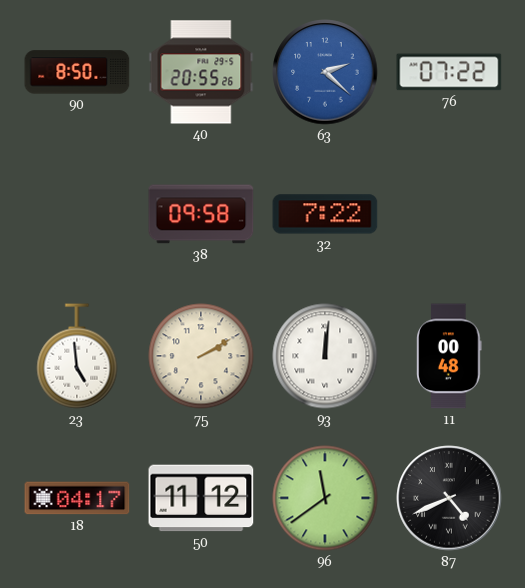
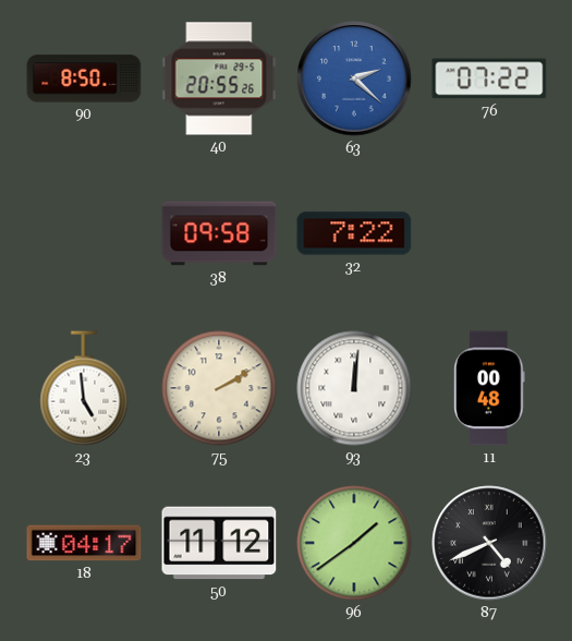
96: 11:39 -> 1:39
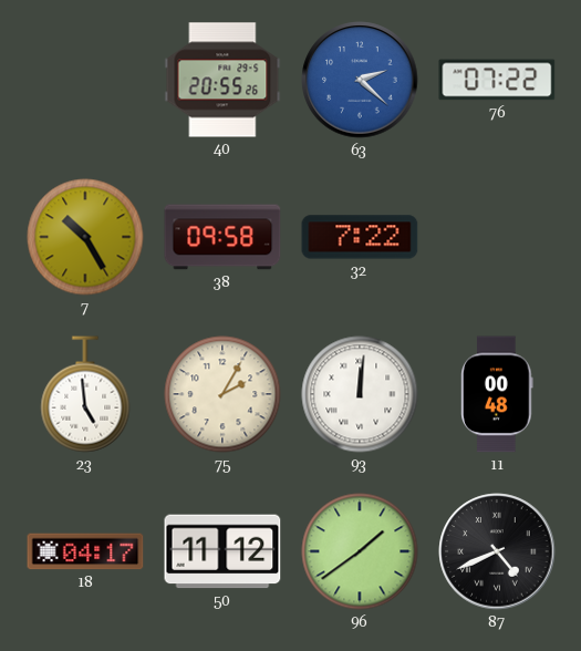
90: 8:50 -> none
7: none -> 10:25
75: 2:10 -> 2:05
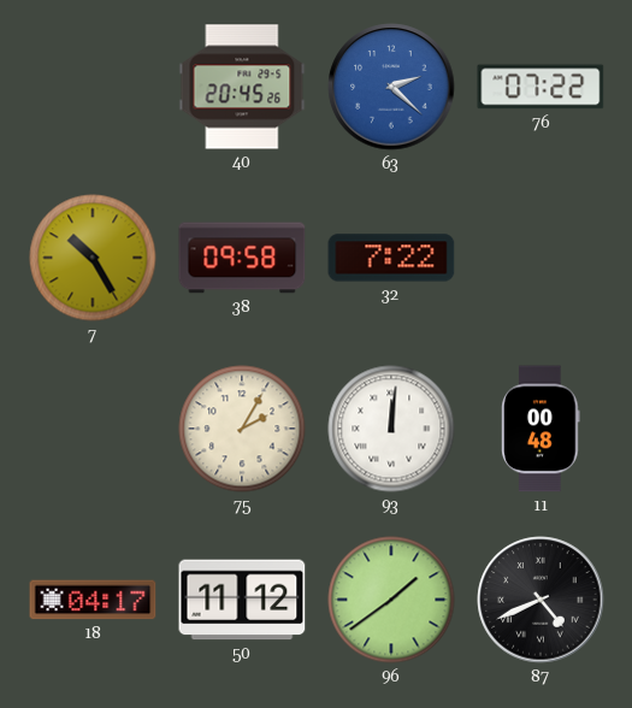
40: 20:55 -> 20:45
23: 4:59 -> none
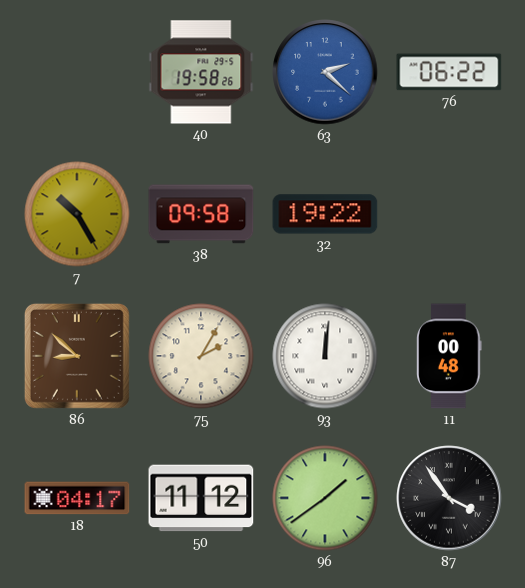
40: 20:45 -> 19:58
76: 07:22 -> 06:22
32: 7:22 -> 19:22
86: none -> 8:52
87: 4:41 -> 3:54
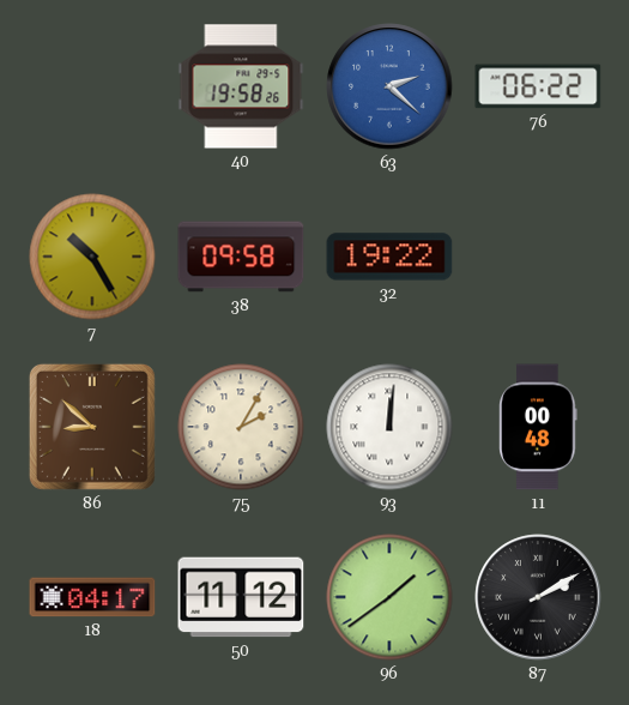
87: 3:54 -> 2:10
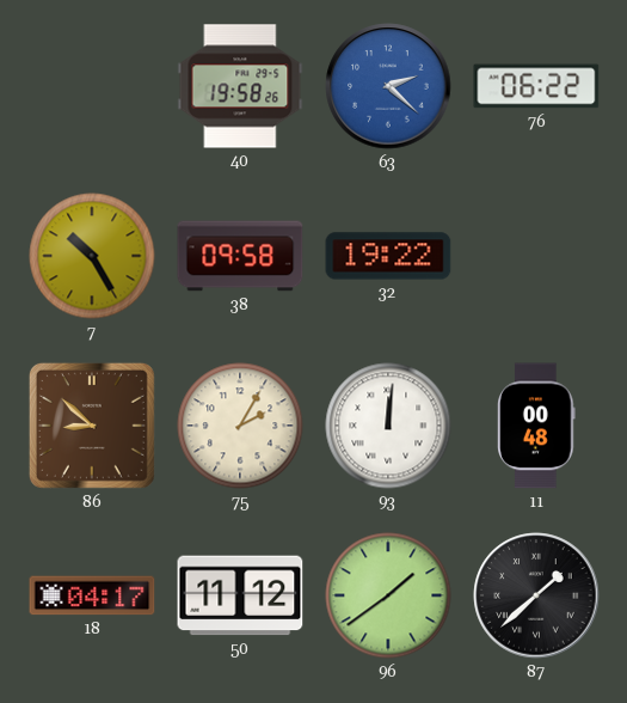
87: 2:10 -> 1:38
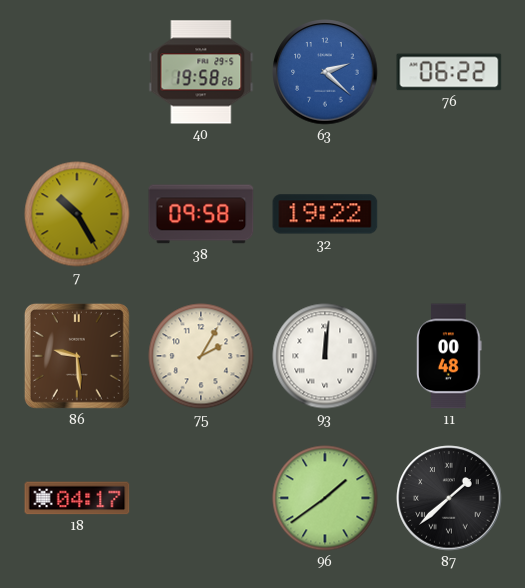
86: 8:52 -> 9:29
50: 11:12 -> none
